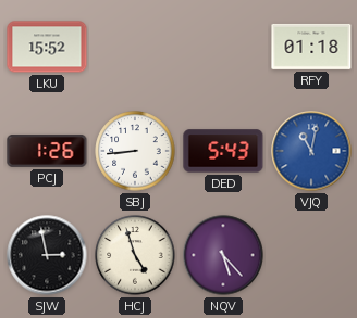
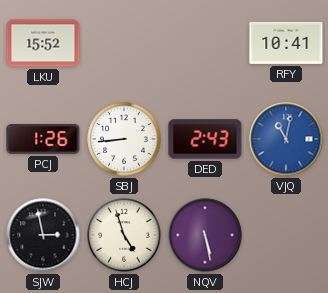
RFY: 01:18 -> 10:41
DED: 5:43 -> 2:43
NQV: 5:23 -> 5:28
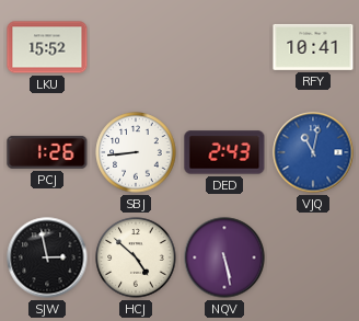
HCJ: 4:57 -> 4:52
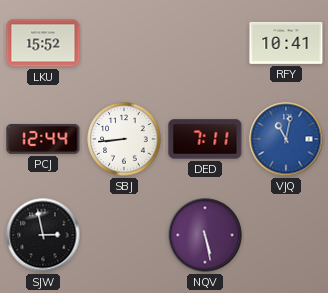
PCJ: 1:26 -> 12:44
DED: 2:43 -> 7:11
HCJ: 4:52 -> none
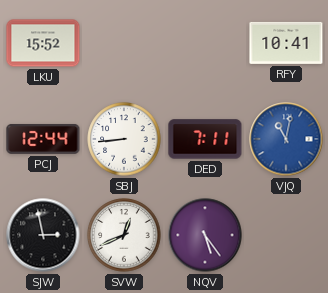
SVW: none -> 12:41
NQV: 5:28 -> 5:24
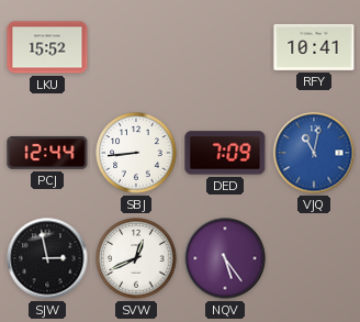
DED: 7:11 -> 7:09
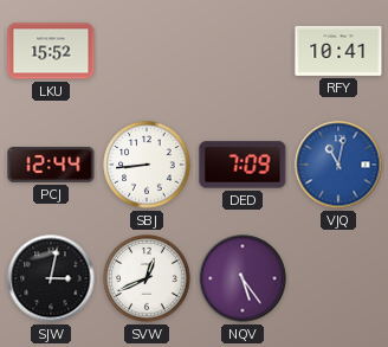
SJW: 2:58 -> 3:02
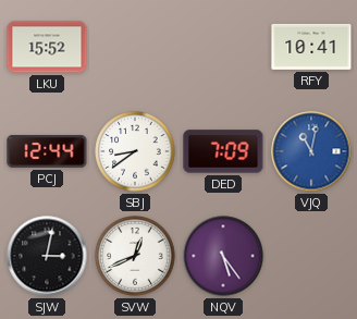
SBJ: 8:44 -> 8:39
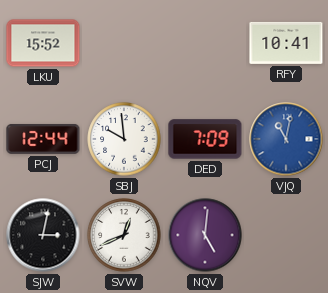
SBJ: 8:39 -> 9:59
NQV: 5:24 -> 5:01
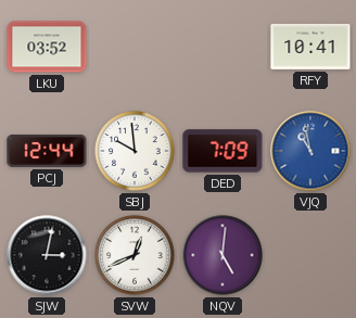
LKU: 15:52 -> 03:52
VJQ: 11:02 -> 10:58
